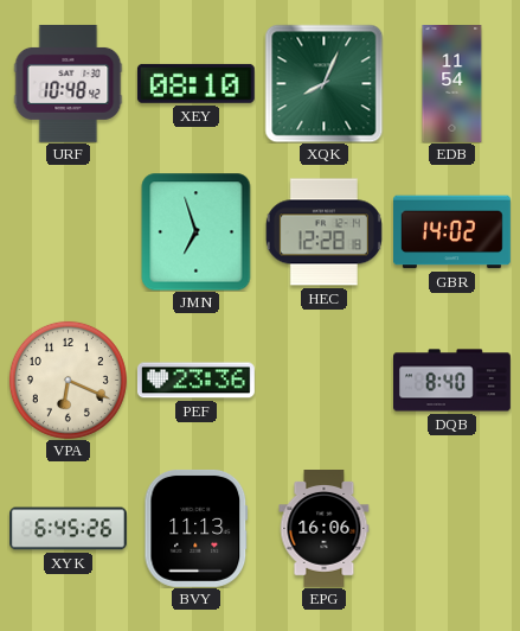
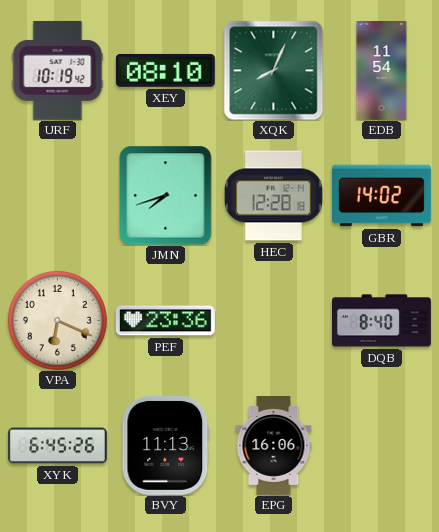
URF: 10:48 -> 10:19
JMN: 6:57 -> 7:42
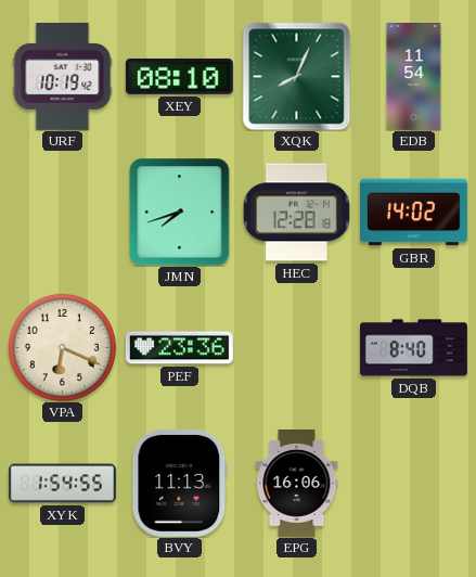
XYK: 6:45 -> 1:54
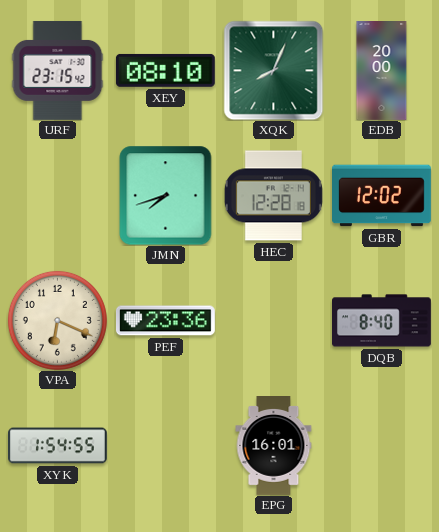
URF: 10:19 -> 23:15
EDB: 11:54 -> 20:00
GBR: 14:02 -> 12:02
BVY: 11:13 -> none
EPG: 16:06 -> 16:01
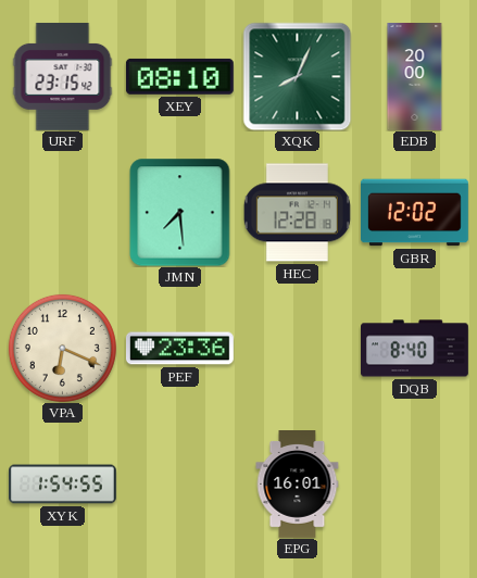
JMN: 7:42 -> 7:29
